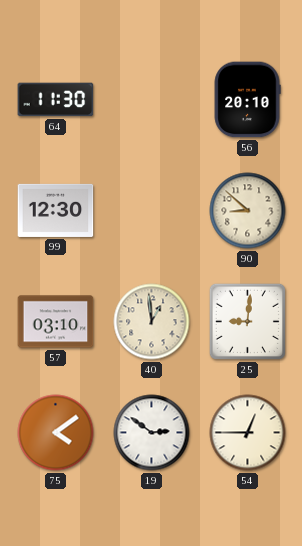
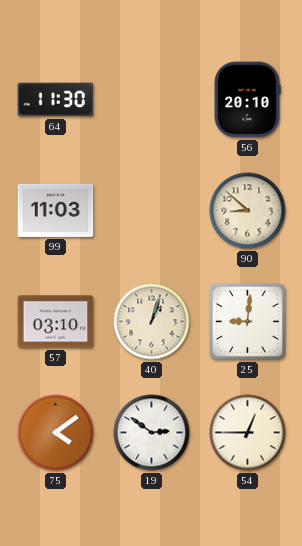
99: 12:30 -> 11:03
40: 12:59 -> 1:03
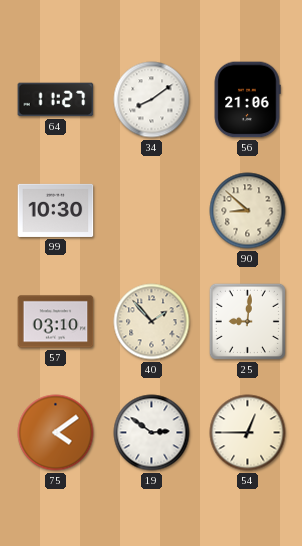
64: 11:30 -> 11:27
34: none -> 8:09
56: 20:10 -> 21:06
99: 11:03 -> 10:30
40: 1:03 -> 1:53
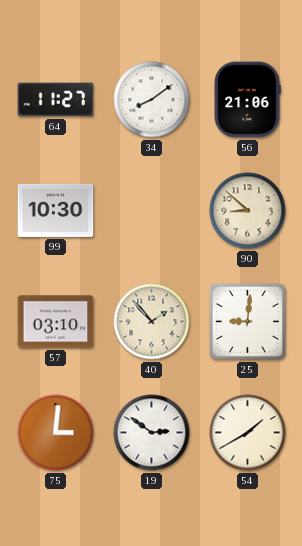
75: 4:09 -> 3:01
54: 12:45 -> 1:40
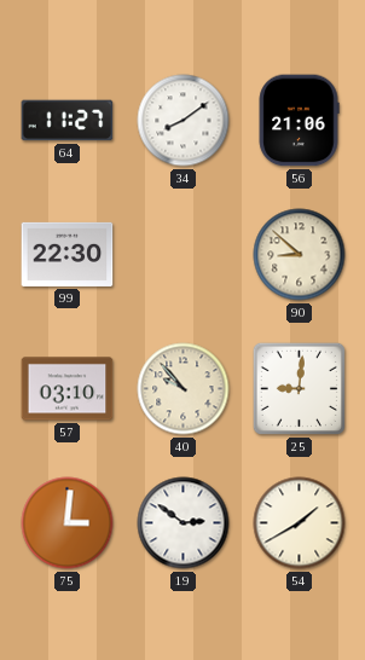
99: 10:30 -> 22:30
40: 1:53 -> 9:53
